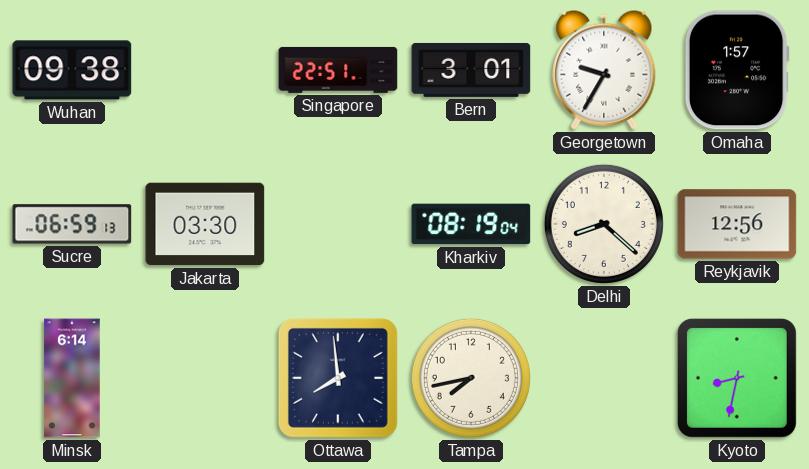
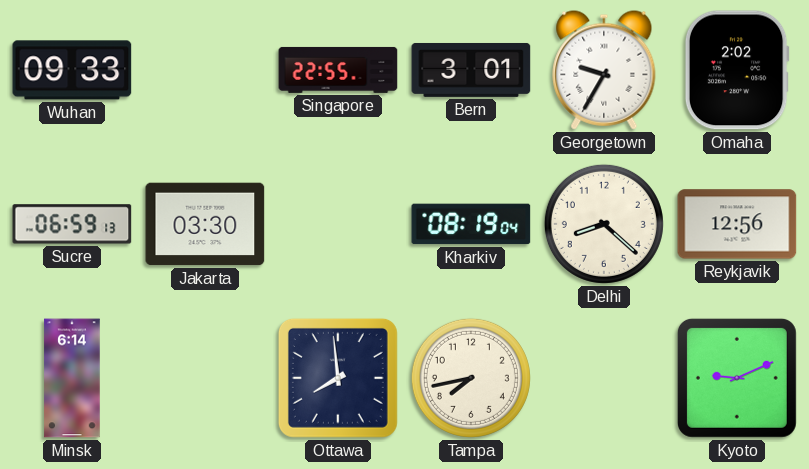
Wuhan: 09:38 -> 09:33
Singapore: 22:51 -> 22:55
Omaha: 1:57 -> 2:02
Kyoto: 8:32 -> 9:11
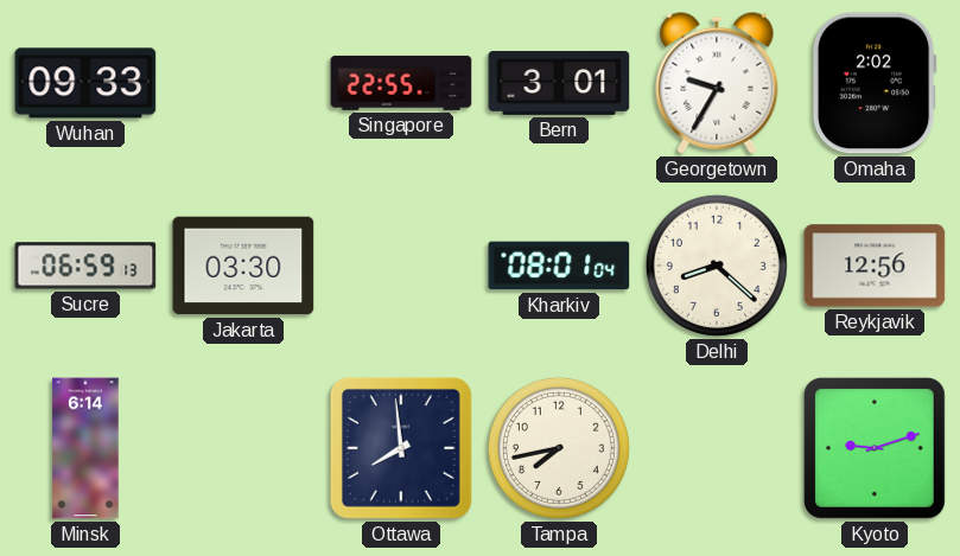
Kharkiv: 08:19 -> 08:01
Kyoto: 9:11 -> 9:12
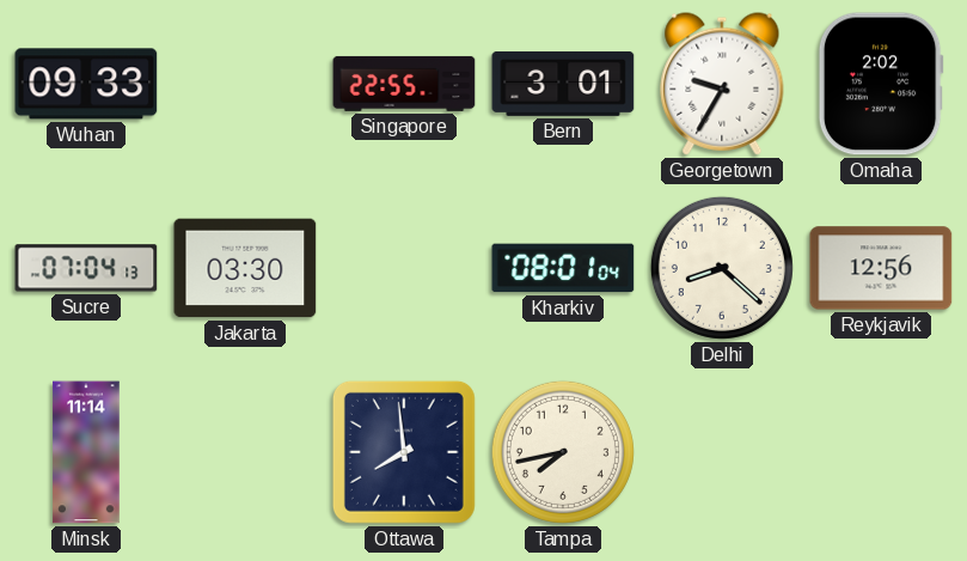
Sucre: 06:59 -> 07:04
Minsk: 6:14 -> 11:14
Kyoto: 9:12 -> none
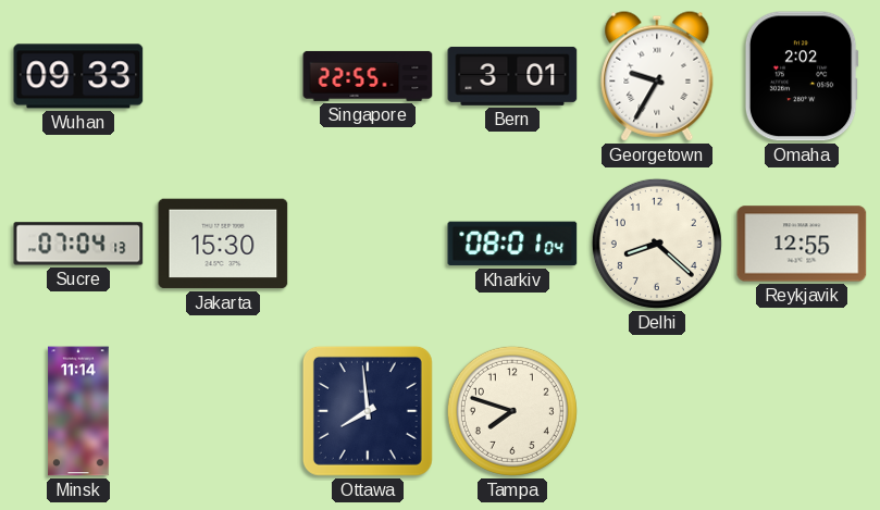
Jakarta: 03:30 -> 15:30
Reykjavik: 12:56 -> 12:55
Tampa: 7:43 -> 7:48
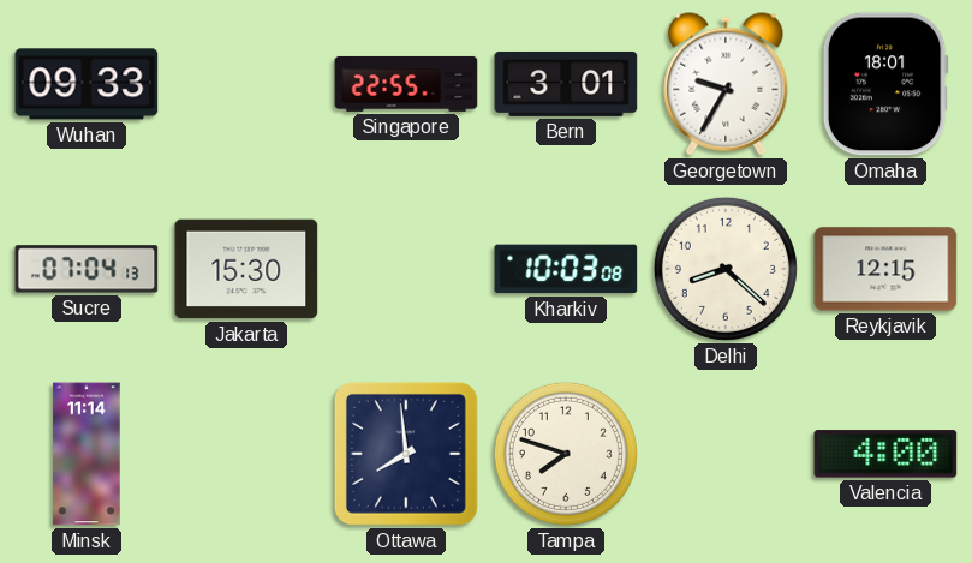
Omaha: 2:02 -> 18:01
Kharkiv: 08:01 -> 10:03
Reykjavik: 12:55 -> 12:15
Valencia: none -> 4:00
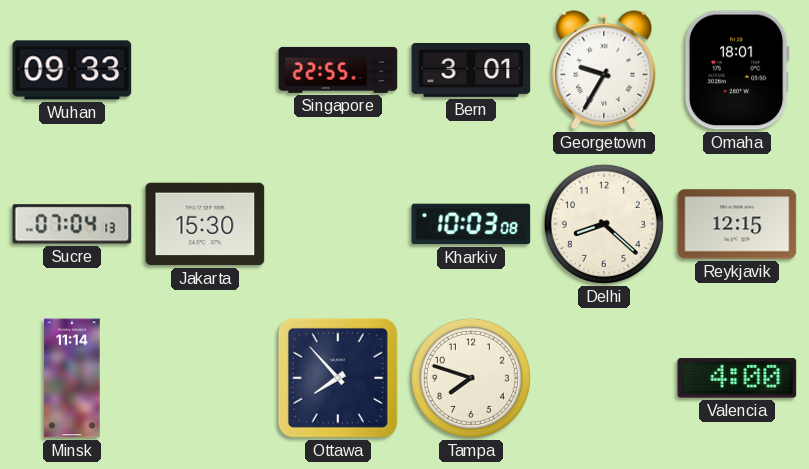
Ottawa: 7:59 -> 7:53
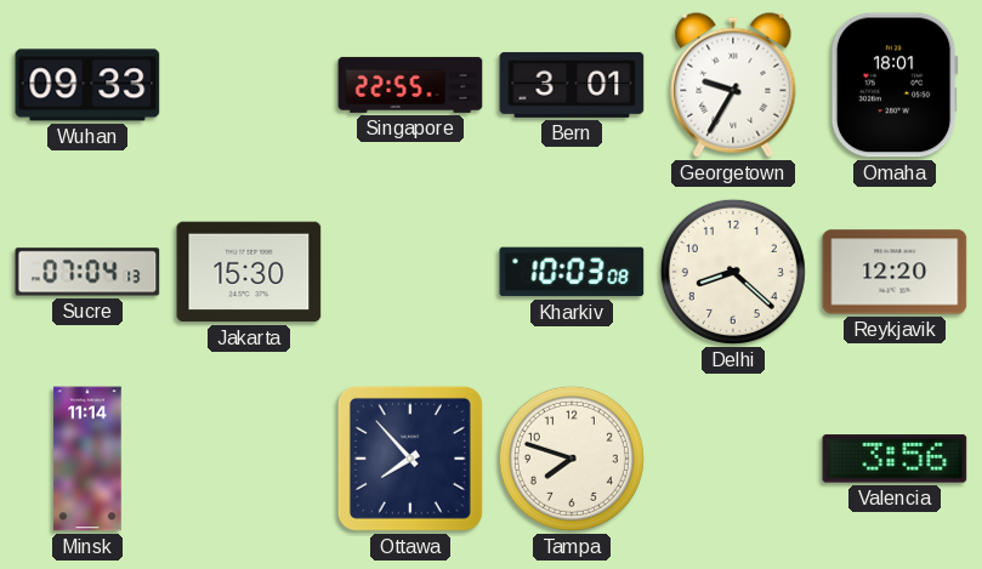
Reykjavik: 12:15 -> 12:20
Valencia: 4:00 -> 3:56
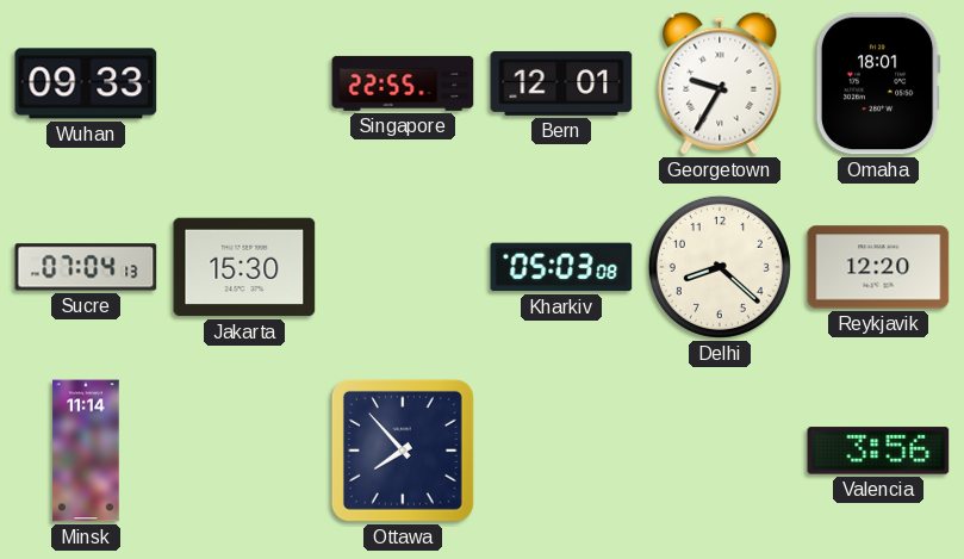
Bern: 3:01 -> 12:01
Kharkiv: 10:03 -> 05:03
Tampa: 7:48 -> none
